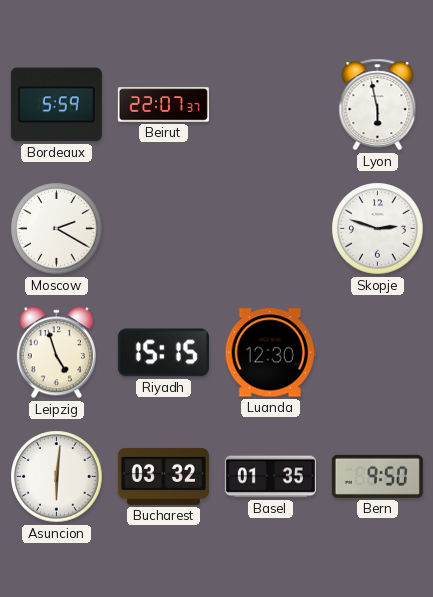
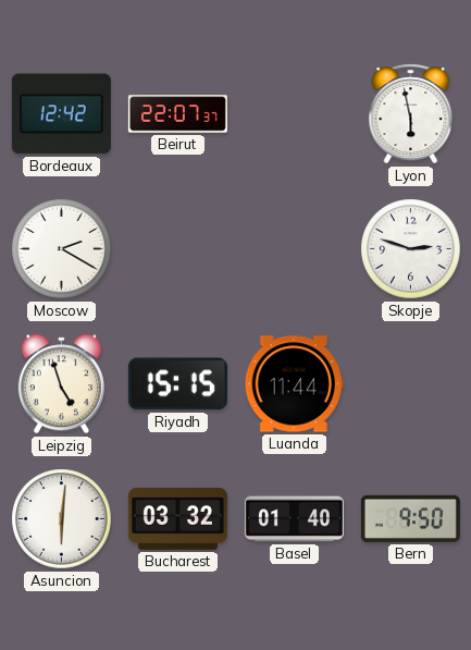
Bordeaux: 5:59 -> 12:42
Luanda: 12:30 -> 11:44
Basel: 01:35 -> 01:40
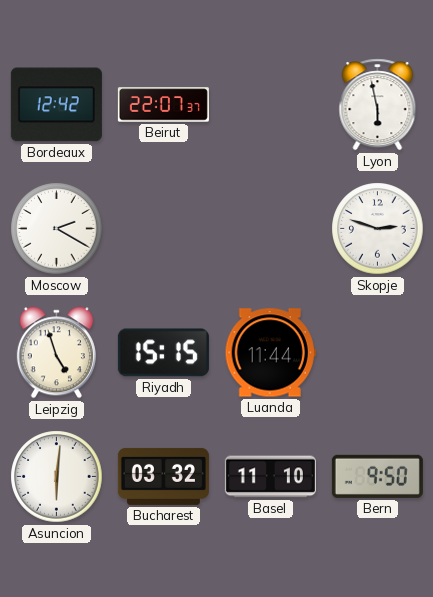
Basel: 01:40 -> 11:10
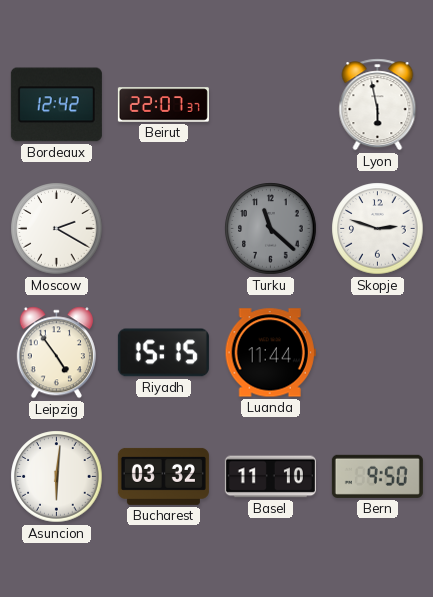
Turku: none -> 11:22
Leipzig: 4:57 -> 4:54
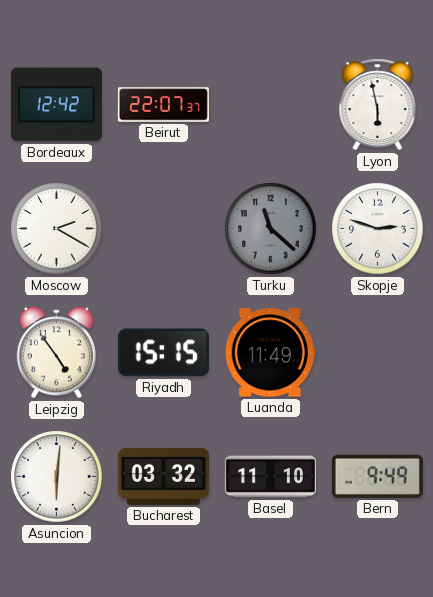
Luanda: 11:44 -> 11:49
Bern: 9:50 -> 9:49
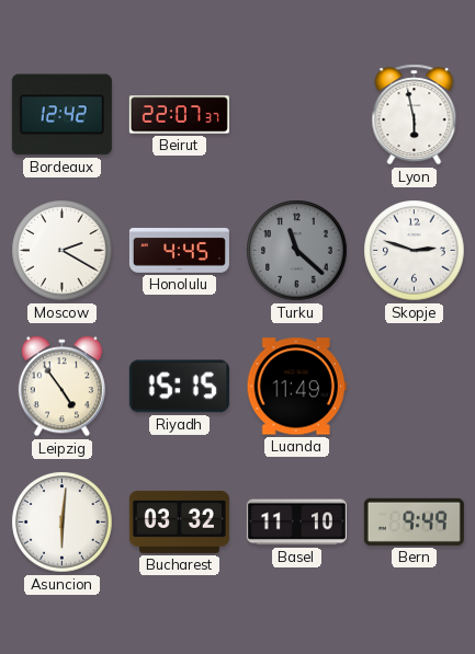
Honolulu: none -> 4:45
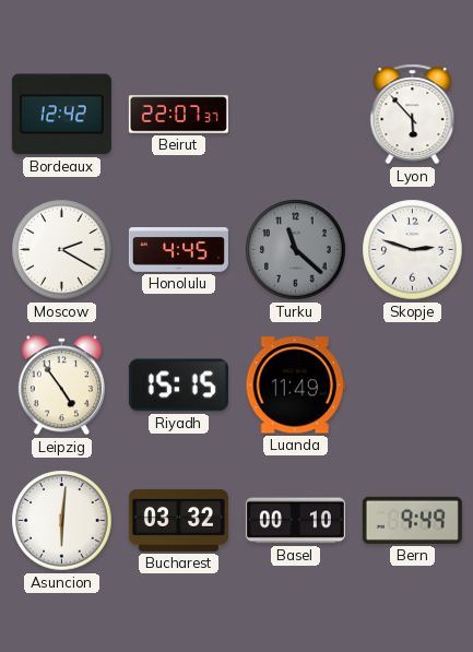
Lyon: 5:58 -> 5:53
Basel: 11:10 -> 00:10
